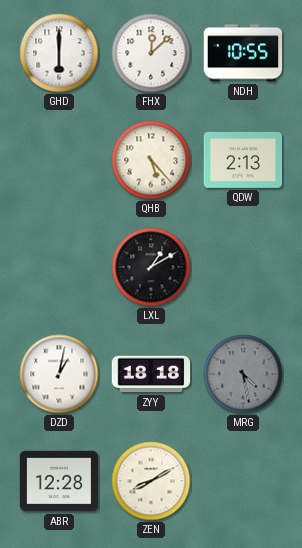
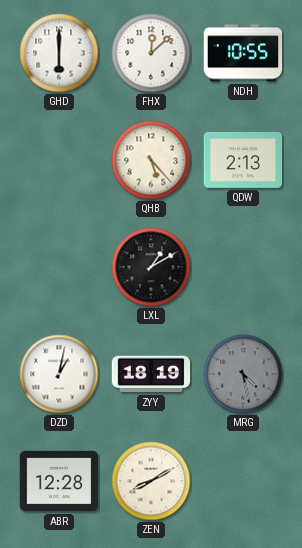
ZYY: 18:18 -> 18:19
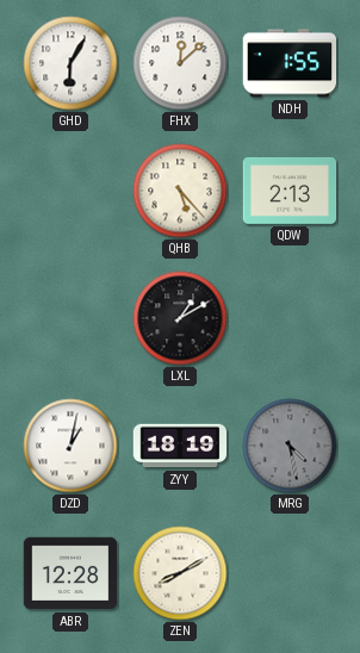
GHD: 6:00 -> 6:05
NDH: 10:55 -> 1:55
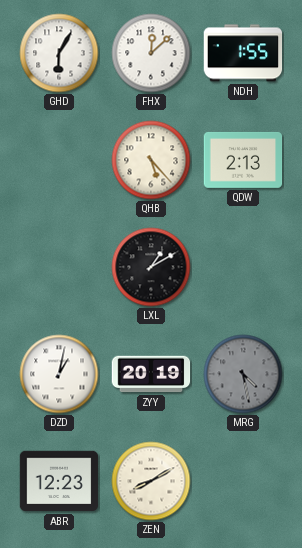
ZYY: 18:19 -> 20:19
ABR: 12:28 -> 12:23
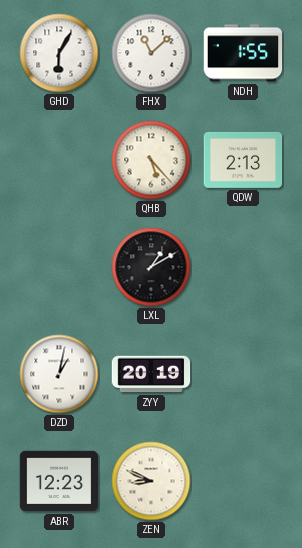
FHX: 12:08 -> 11:08
MRG: 4:28 -> none
ZEN: 8:10 -> 8:49
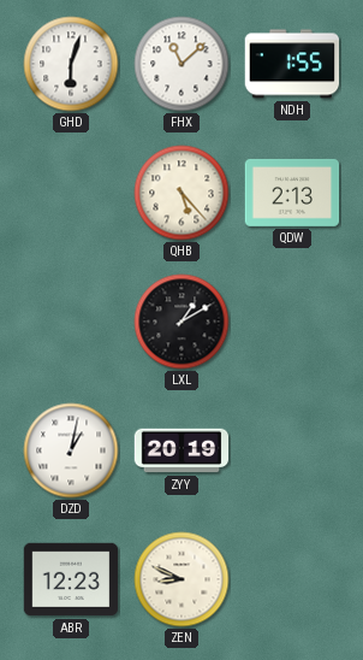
GHD: 6:05 -> 6:03
